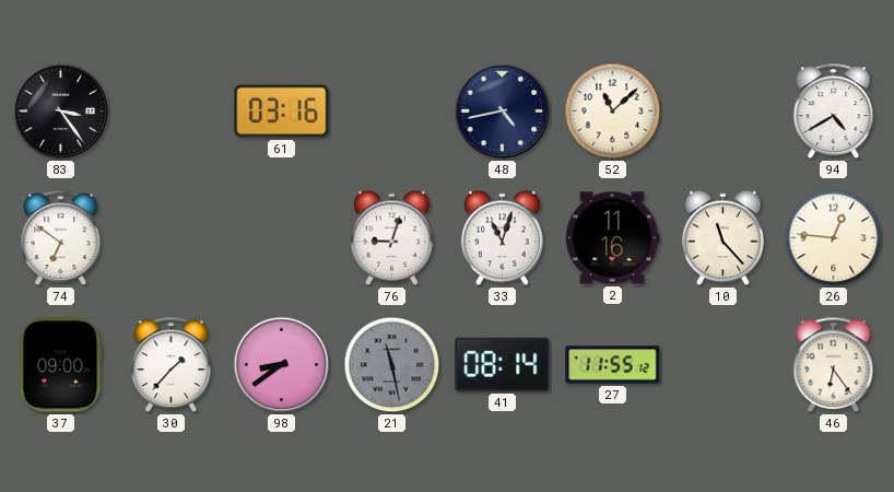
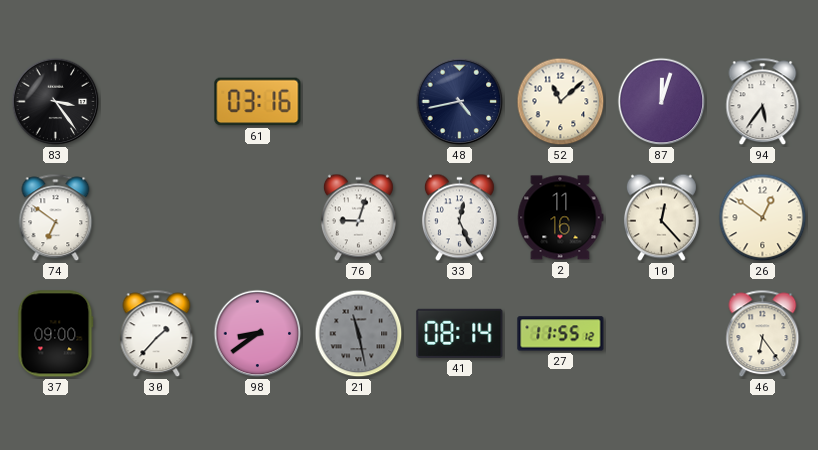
87: none -> 12:03
94: 4:40 -> 5:36
33: 11:03 -> 12:26
10: 11:23 -> 12:23
26: 12:46 -> 12:51
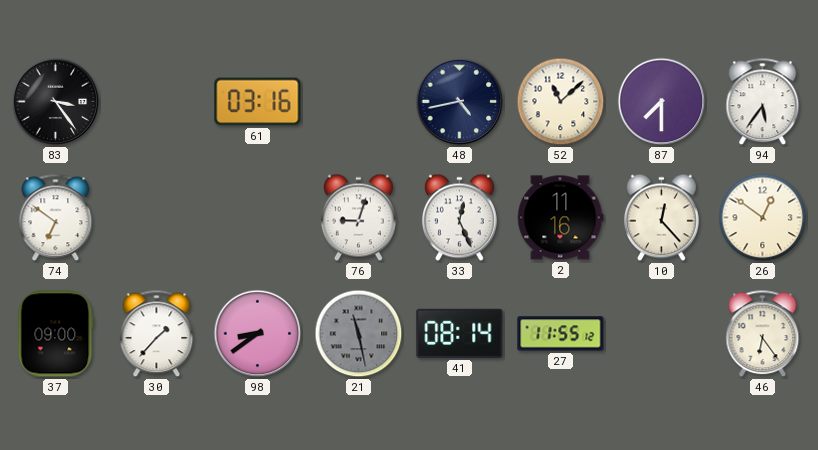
87: 12:03 -> 7:30
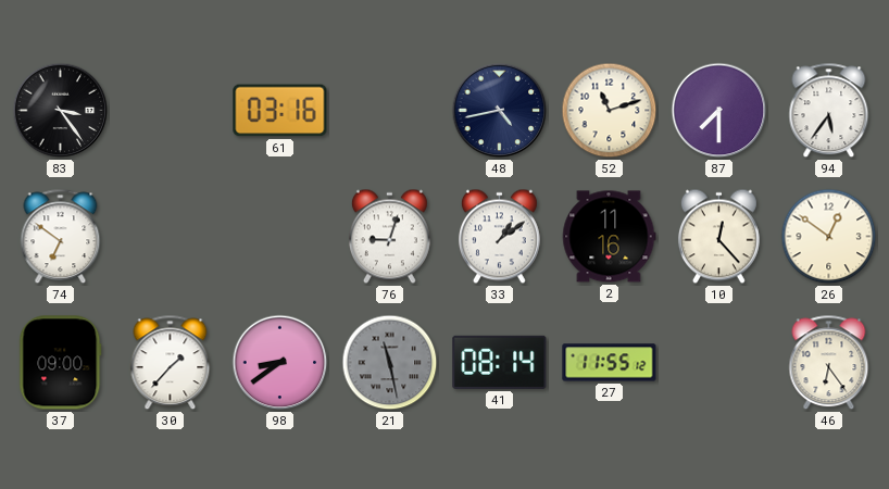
52: 11:08 -> 11:12
33: 12:26 -> 1:09
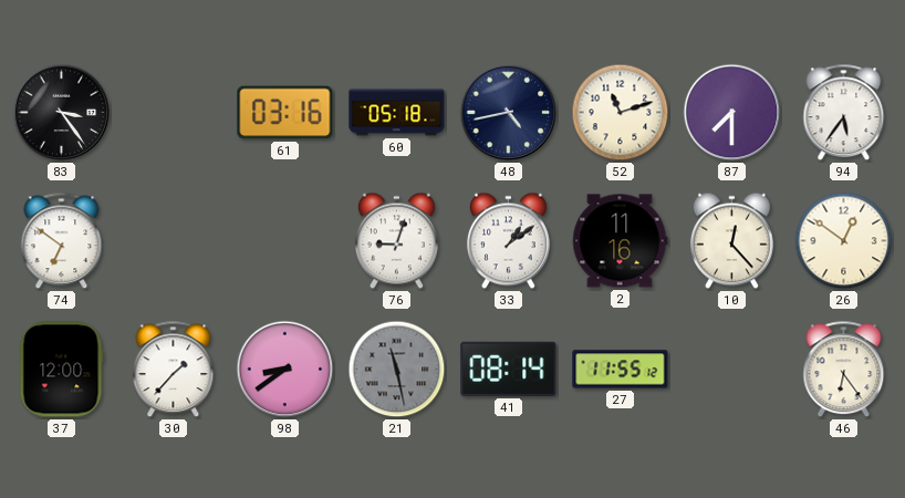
60: none -> 05:18
37: 09:00 -> 12:00
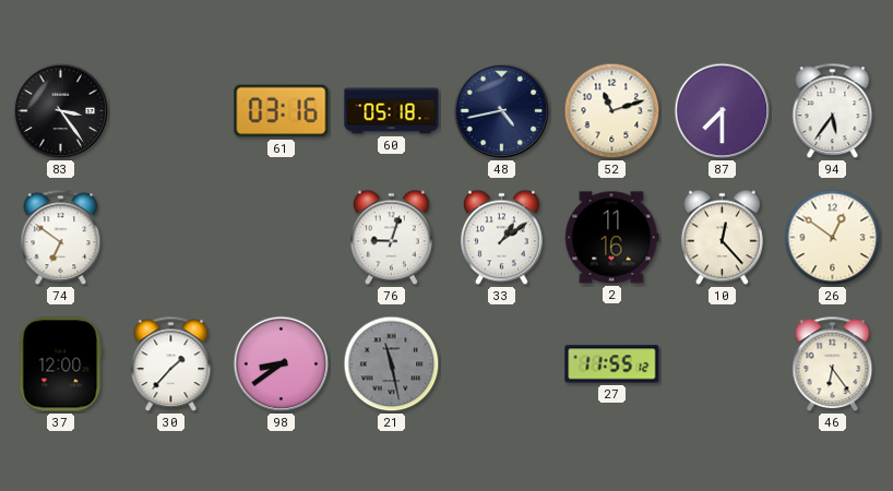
41: 08:14 -> none
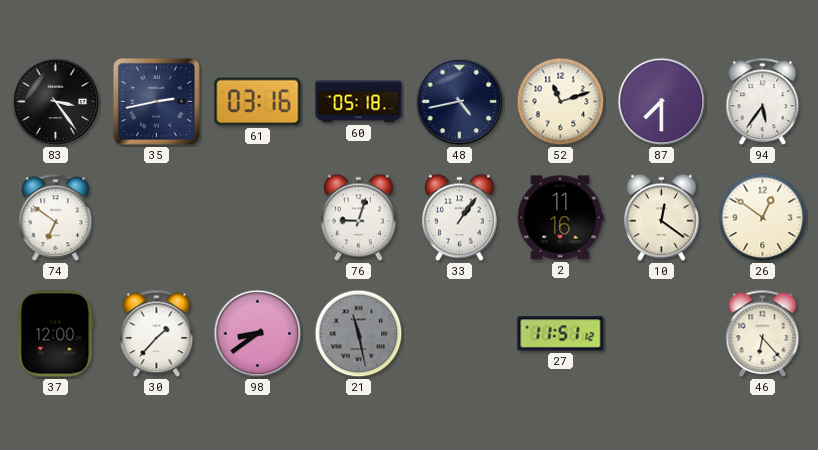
35: none -> 2:43
33: 1:09 -> 1:06
10: 12:23 -> 12:21
27: 11:55 -> 11:51
46: 6:24 -> 6:23
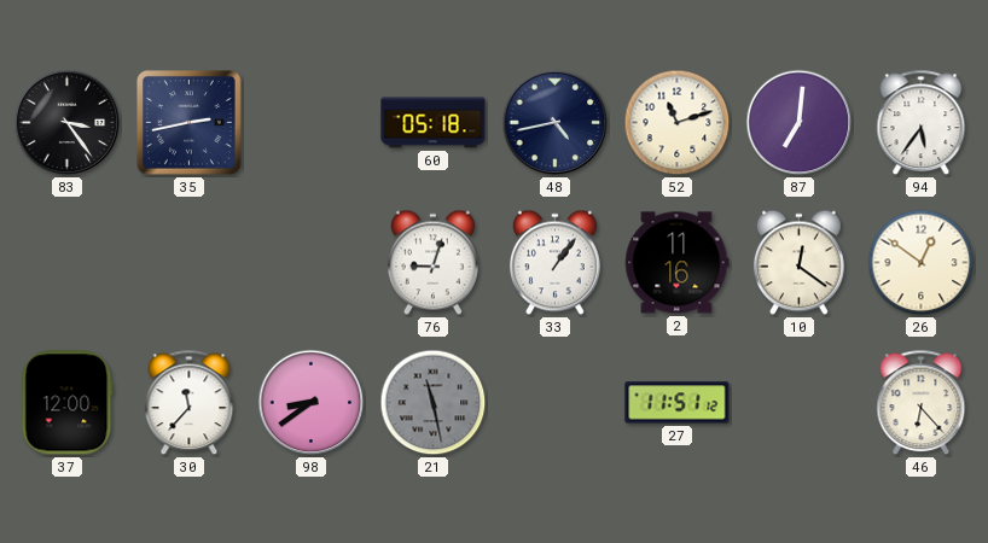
61: 03:16 -> none
87: 7:30 -> 7:01
74: 6:51 -> none
30: 1:37 -> 11:37
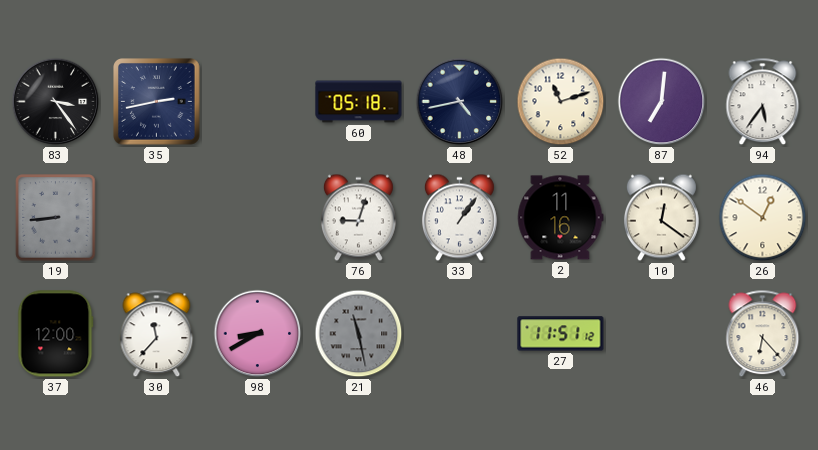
19: none -> 8:44
98: 8:39 -> 8:40
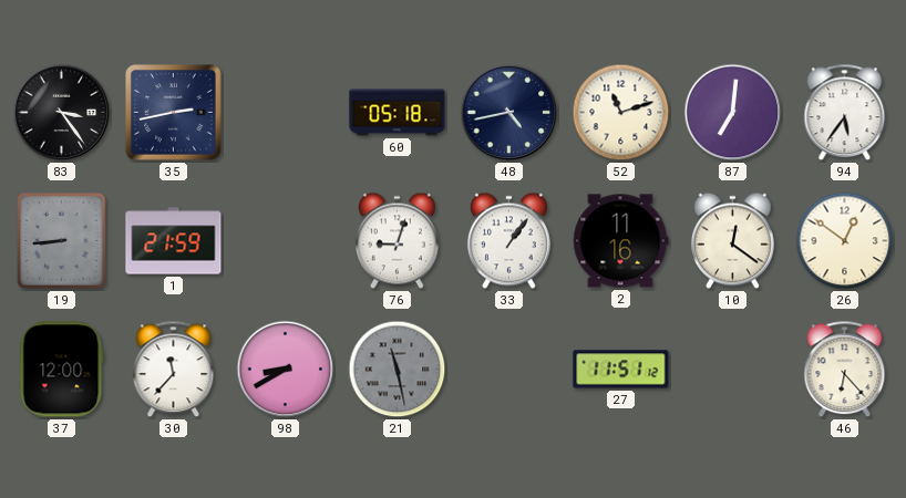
1: none -> 21:59
